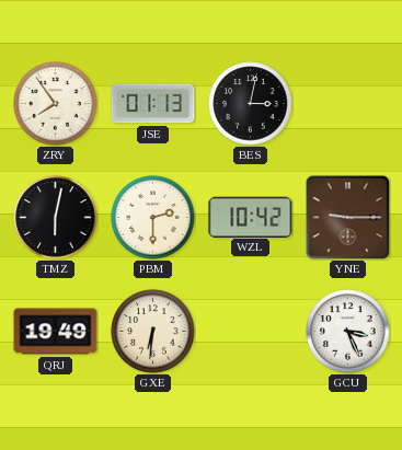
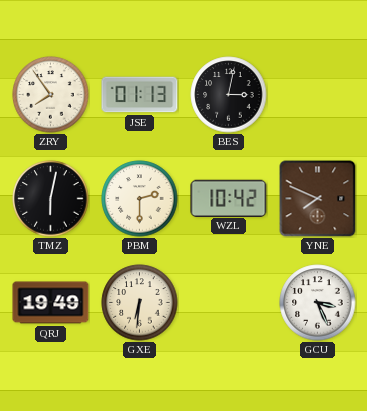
YNE: 9:15 -> 7:49
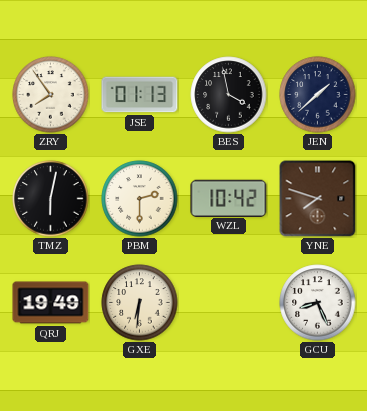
BES: 3:02 -> 3:58
JEN: none -> 1:38
YNE: 7:49 -> 7:48
GCU: 3:26 -> 8:26
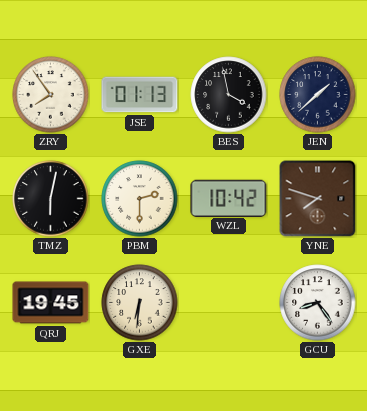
QRJ: 19:49 -> 19:45
GCU: 8:26 -> 8:24
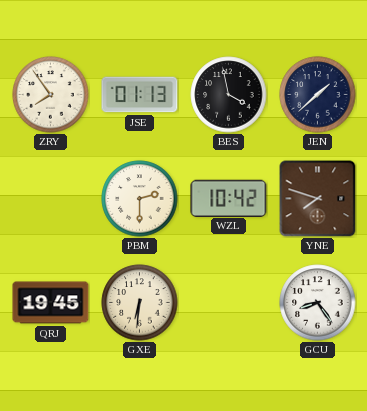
TMZ: 6:02 -> none
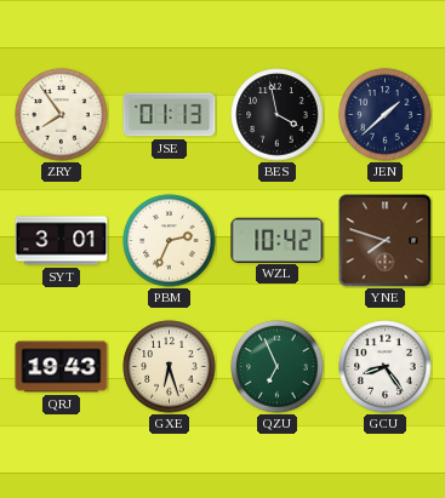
SYT: none -> 3:01
PBM: 2:30 -> 2:34
QRJ: 19:45 -> 19:43
GXE: 6:31 -> 6:27
QZU: none -> 6:56
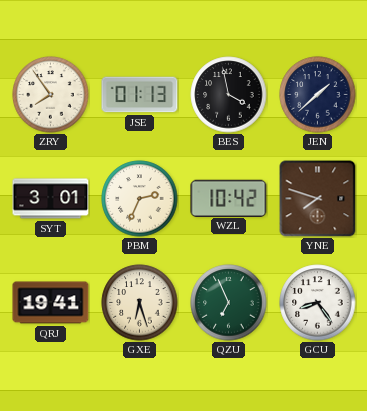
QRJ: 19:43 -> 19:41
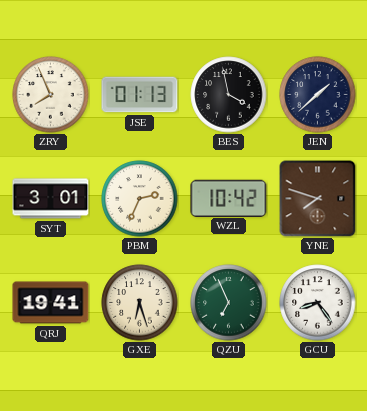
ZRY: 7:54 -> 7:56
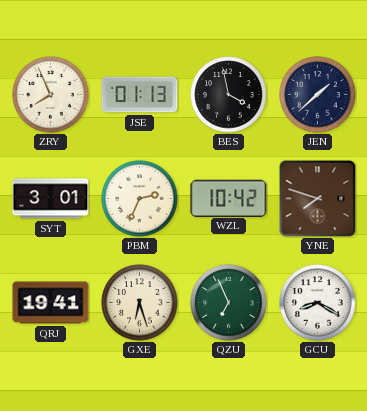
GCU: 8:24 -> 8:20
